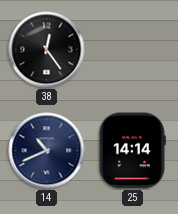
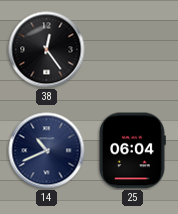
25: 14:14 -> 06:04
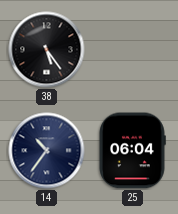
38: 12:24 -> 5:24
14: 10:41 -> 10:36
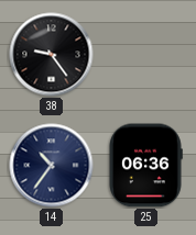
38: 5:24 -> 9:24
25: 06:04 -> 06:36
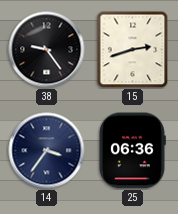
15: none -> 2:42
14: 10:36 -> 3:36
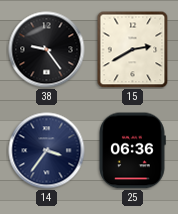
15: 2:42 -> 2:40
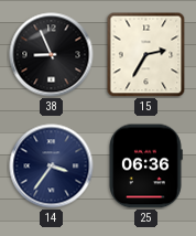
38: 9:24 -> 8:56
15: 2:40 -> 2:35
